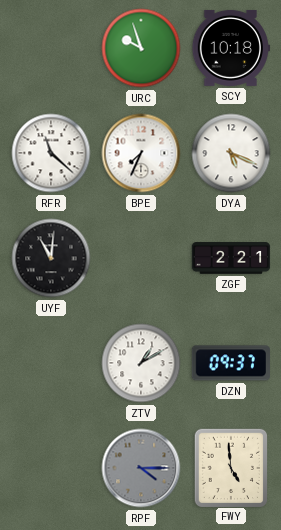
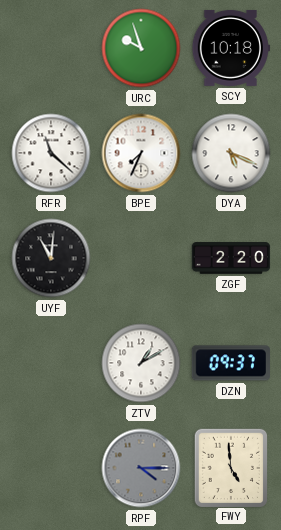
ZGF: 2:21 -> 2:20
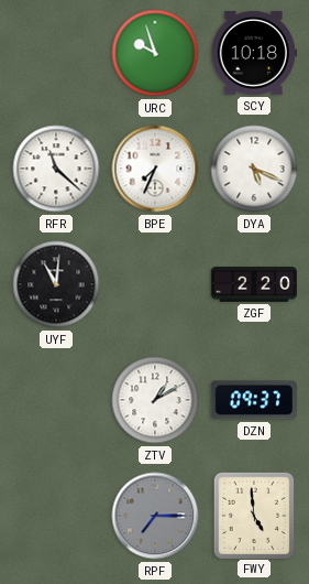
RPF: 4:15 -> 7:15
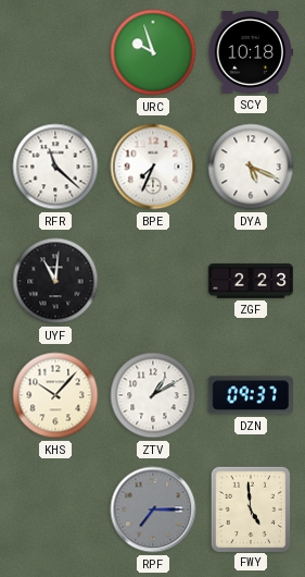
ZGF: 2:20 -> 2:23
KHS: none -> 10:07
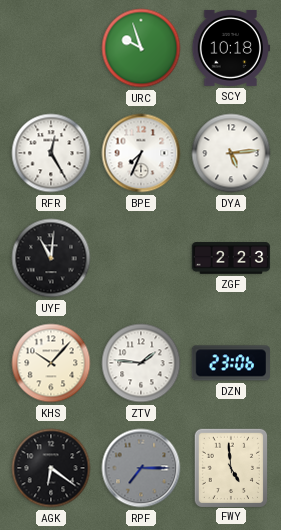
RFR: 11:22 -> 12:25
DYA: 5:19 -> 5:14
ZTV: 1:10 -> 1:46
DZN: 09:37 -> 23:06
AGK: none -> 6:21
